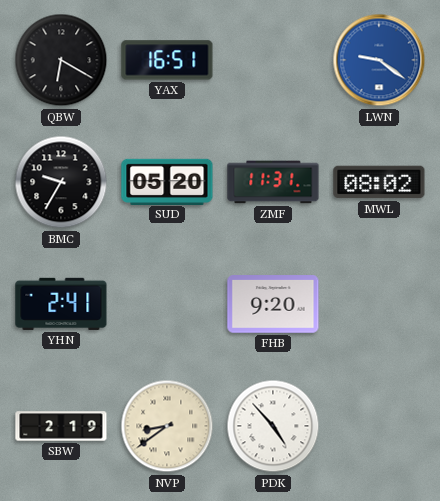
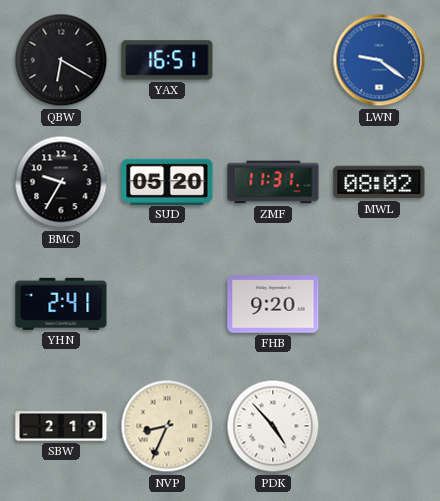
NVP: 8:39 -> 8:34
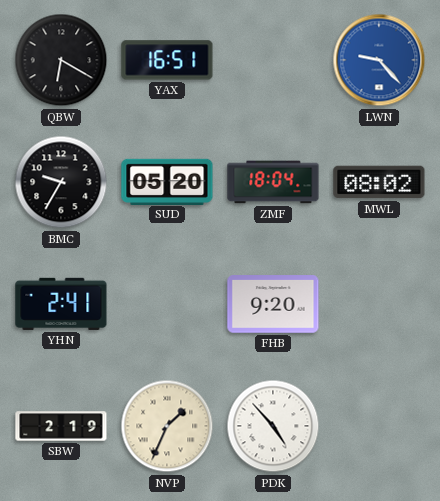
LWN: 9:21 -> 9:23
ZMF: 11:31 -> 18:04
NVP: 8:34 -> 1:34
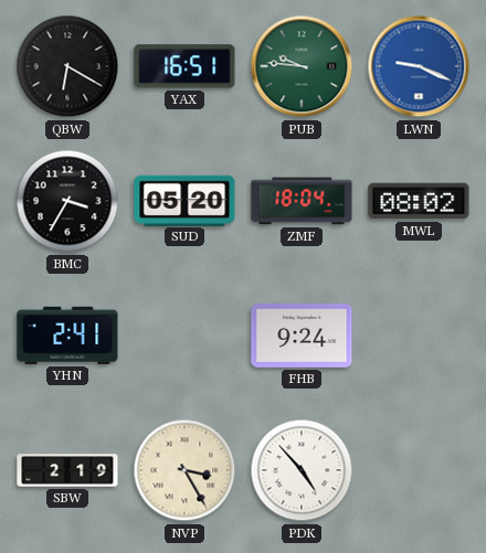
PUB: none -> 9:46
LWN: 9:23 -> 9:19
BMC: 9:35 -> 3:35
FHB: 9:20 -> 9:24
NVP: 1:34 -> 3:25
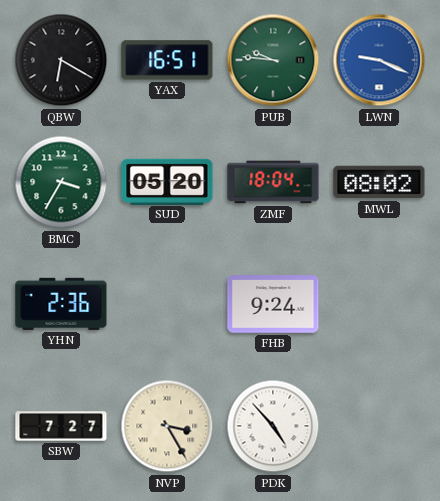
BMC dial: black -> green
YHN: 2:41 -> 2:36
SBW: 2:19 -> 7:27
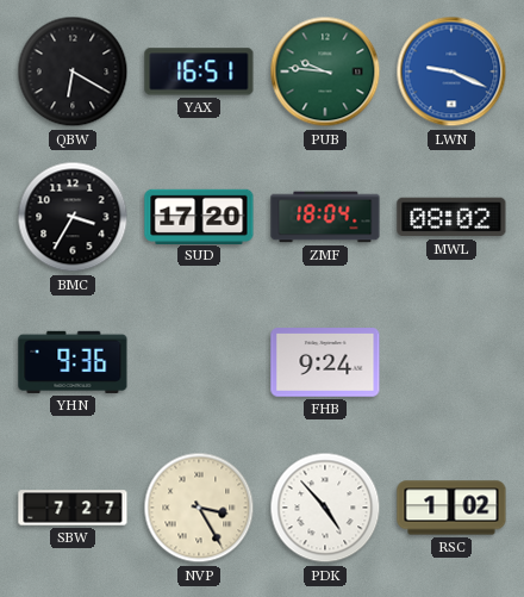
BMC dial: green -> black
SUD: 05:20 -> 17:20
YHN: 2:36 -> 9:36
RSC: none -> 1:02
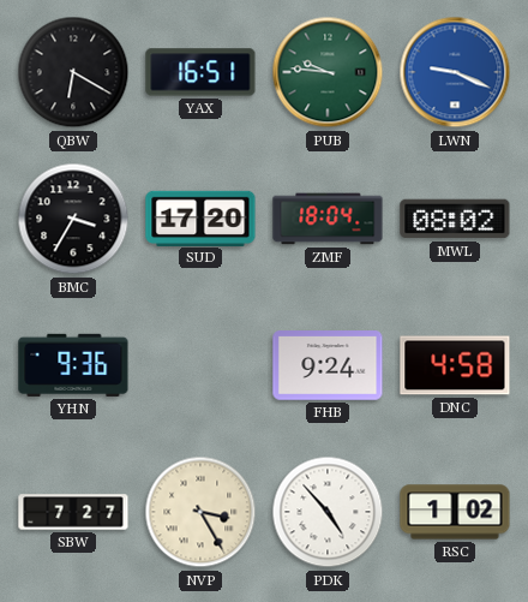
DNC: none -> 4:58
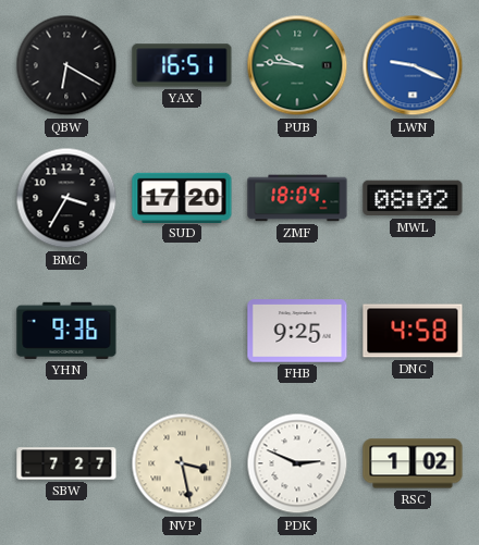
FHB: 9:24 -> 9:25
NVP: 3:25 -> 3:28
PDK: 4:53 -> 2:49
